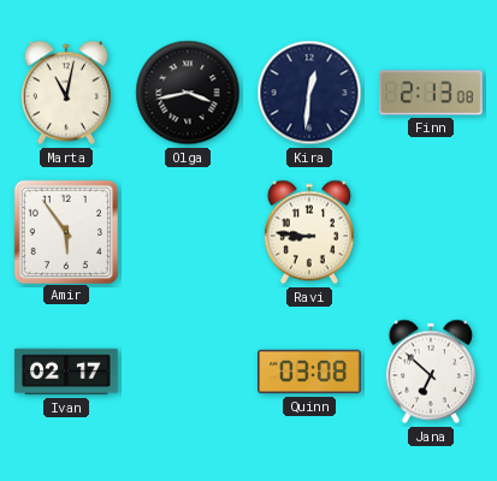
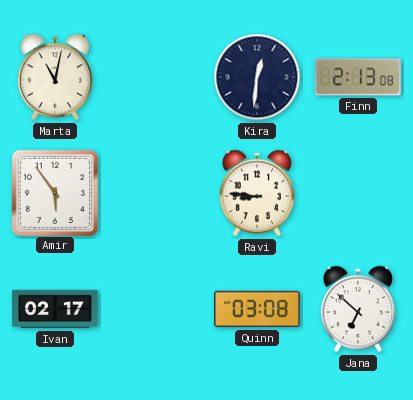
Olga: 3:43 -> none
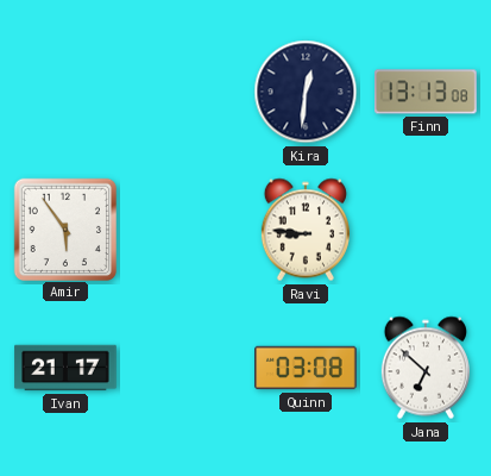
Marta: 11:02 -> none
Finn: 2:13 -> 13:13
Ivan: 02:17 -> 21:17
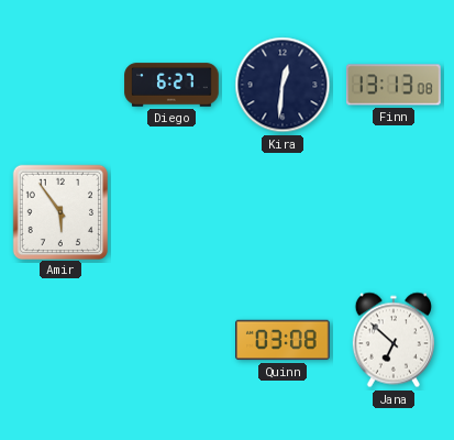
Diego: none -> 6:27
Ravi: 8:46 -> none
Ivan: 21:17 -> none
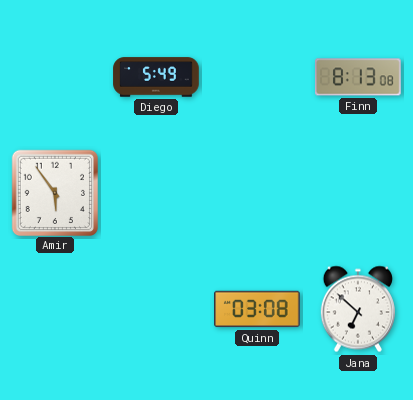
Diego: 6:27 -> 5:49
Kira: 12:31 -> none
Finn: 13:13 -> 8:13
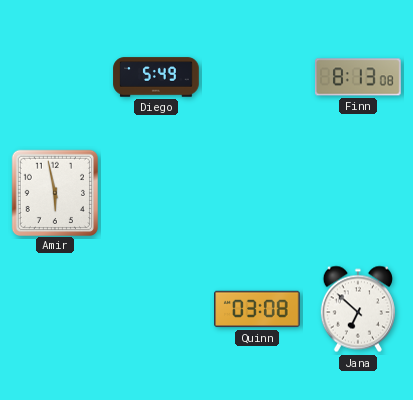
Amir: 5:54 -> 5:58
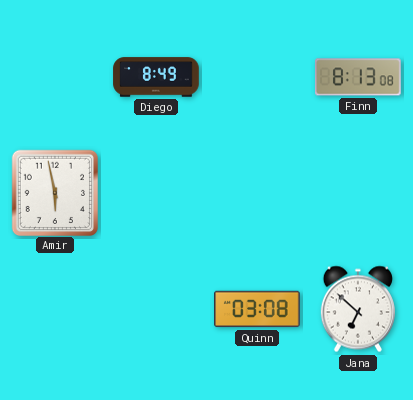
Diego: 5:49 -> 8:49
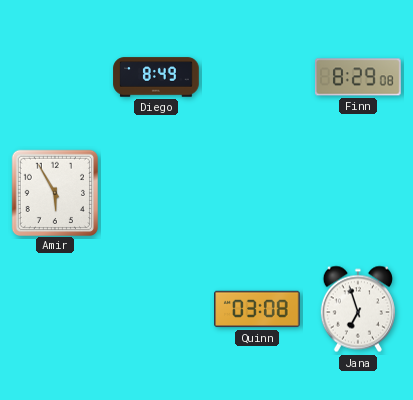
Finn: 8:13 -> 8:29
Amir: 5:58 -> 5:55
Jana: 6:52 -> 6:57
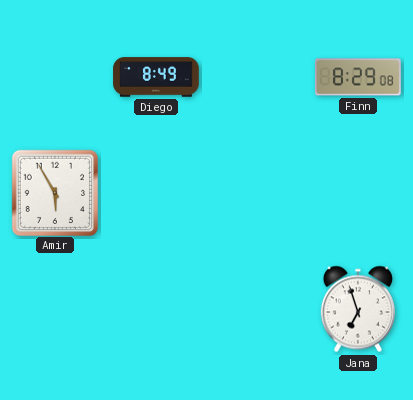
Quinn: 03:08 -> none
